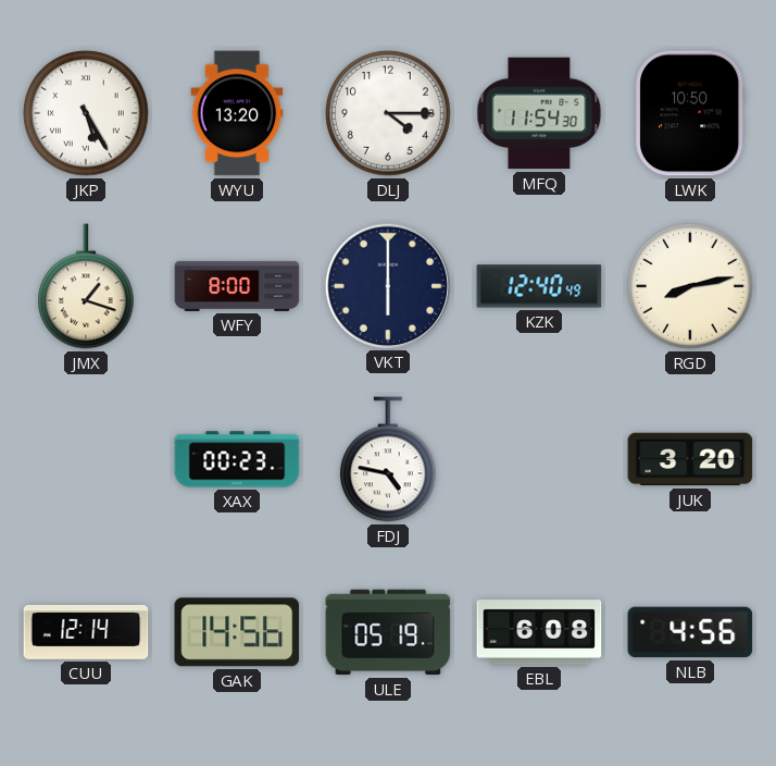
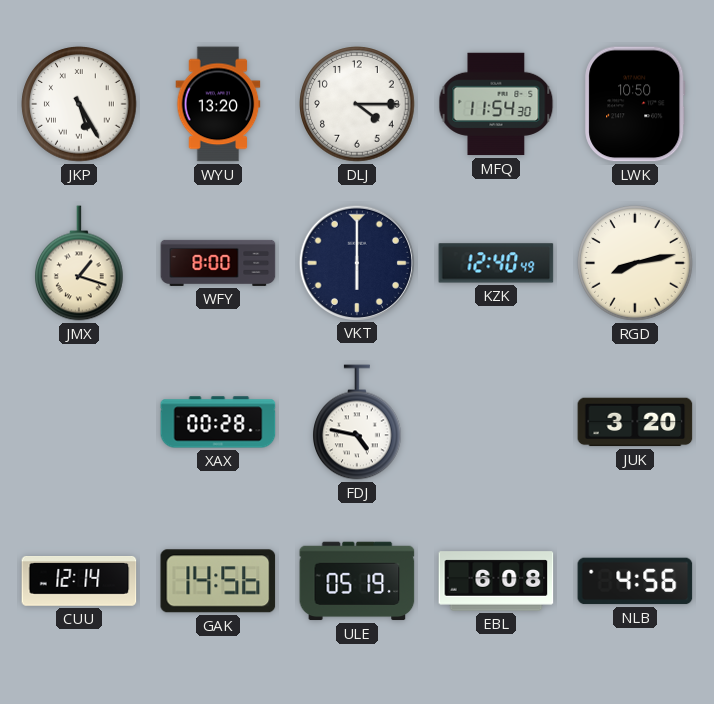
XAX: 00:23 -> 00:28
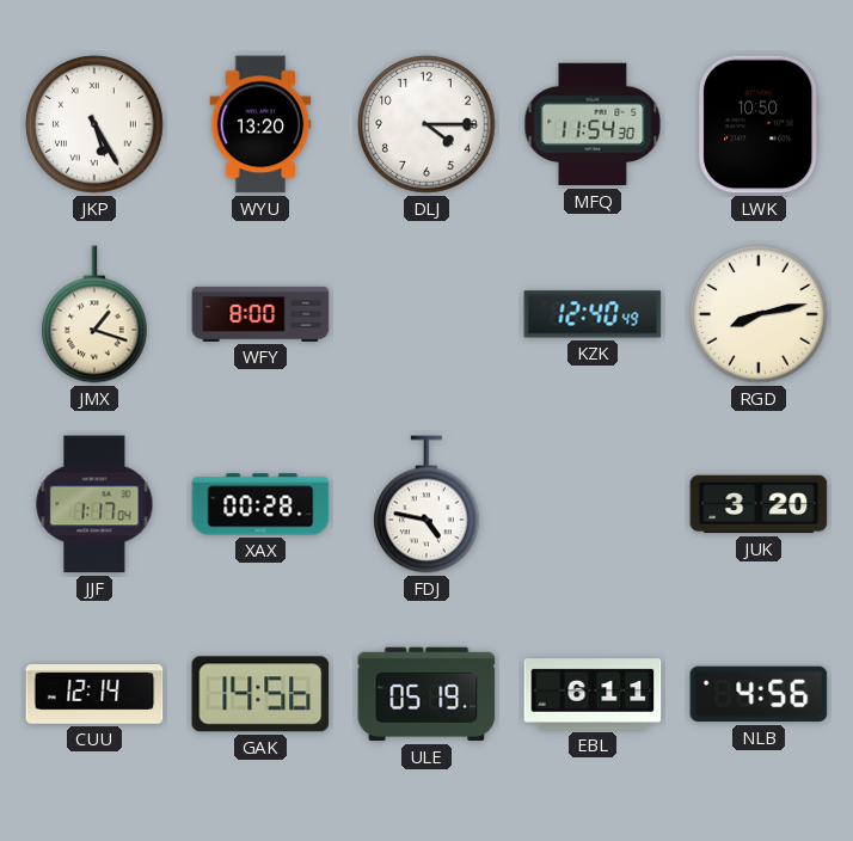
VKT: 6:00 -> none
JJF: none -> 1:17
EBL: 6:08 -> 6:11
